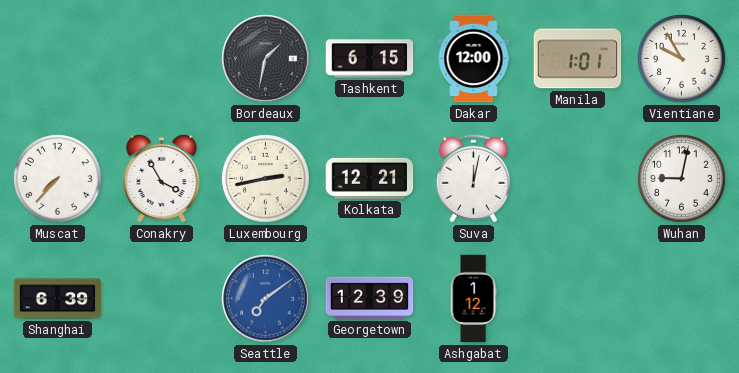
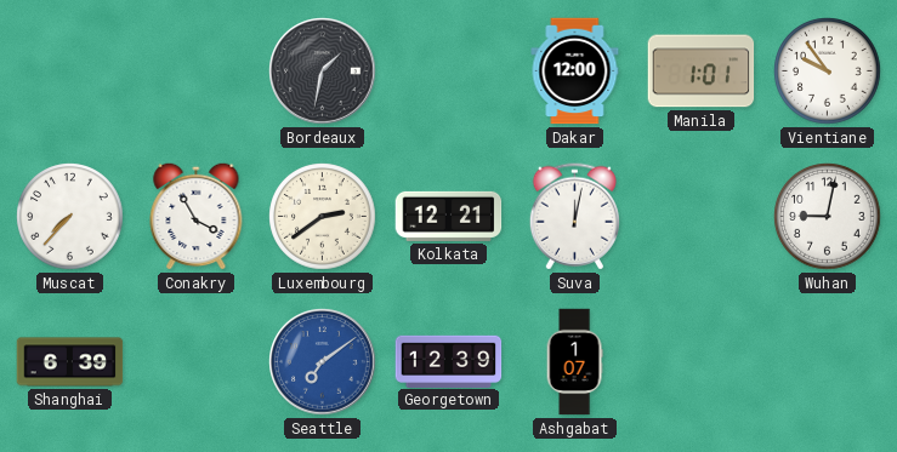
Tashkent: 6:15 -> none
Vientiane: 9:55 -> 9:54
Luxembourg: 2:43 -> 2:39
Ashgabat: 1:12 -> 1:07
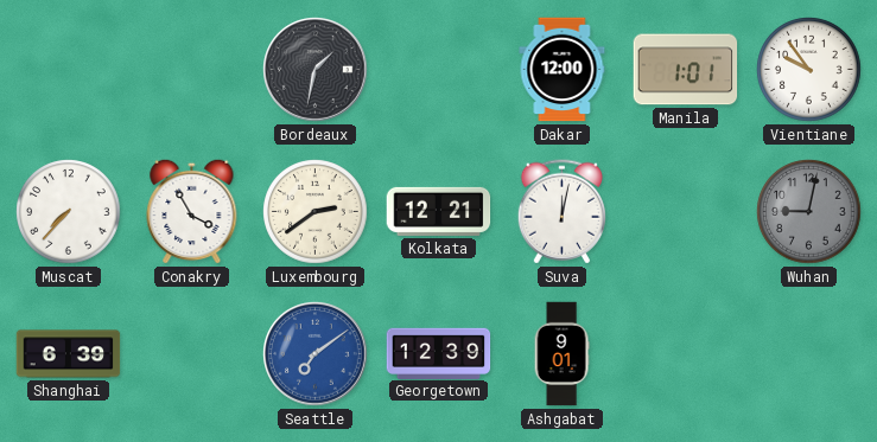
Wuhan dial: white -> grey
Ashgabat: 1:07 -> 9:01
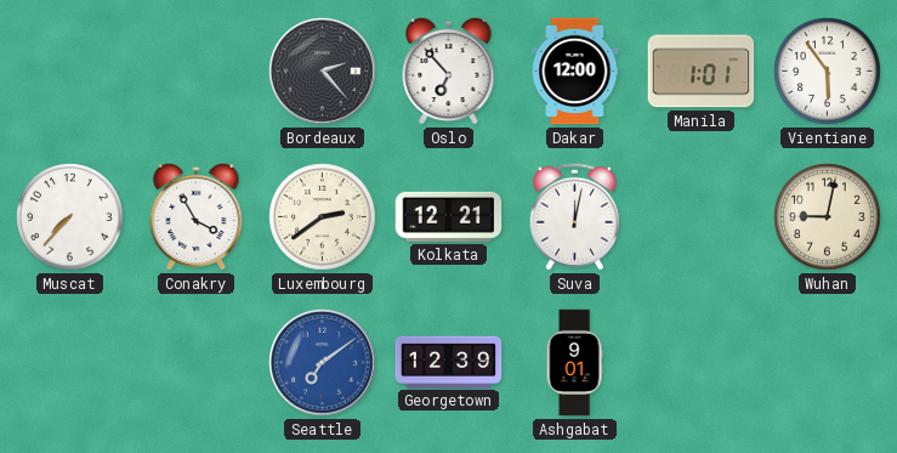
Bordeaux: 1:32 -> 2:23
Oslo: none -> 6:53
Vientiane: 9:54 -> 5:54
Wuhan dial: grey -> cream
Shanghai: 6:39 -> none
